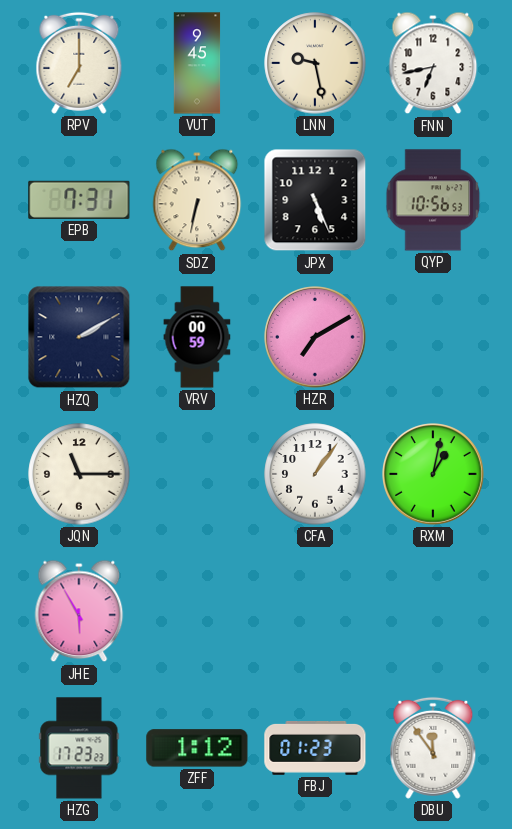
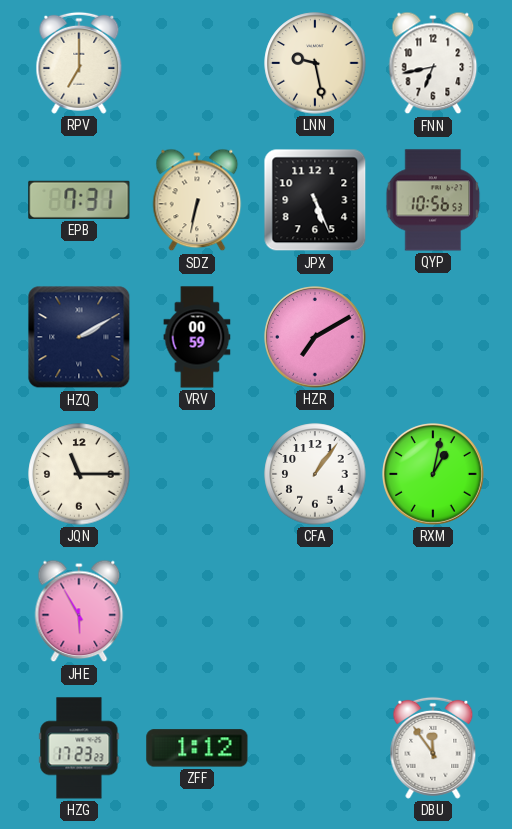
VUT: 9:45 -> none
FBJ: 01:23 -> none
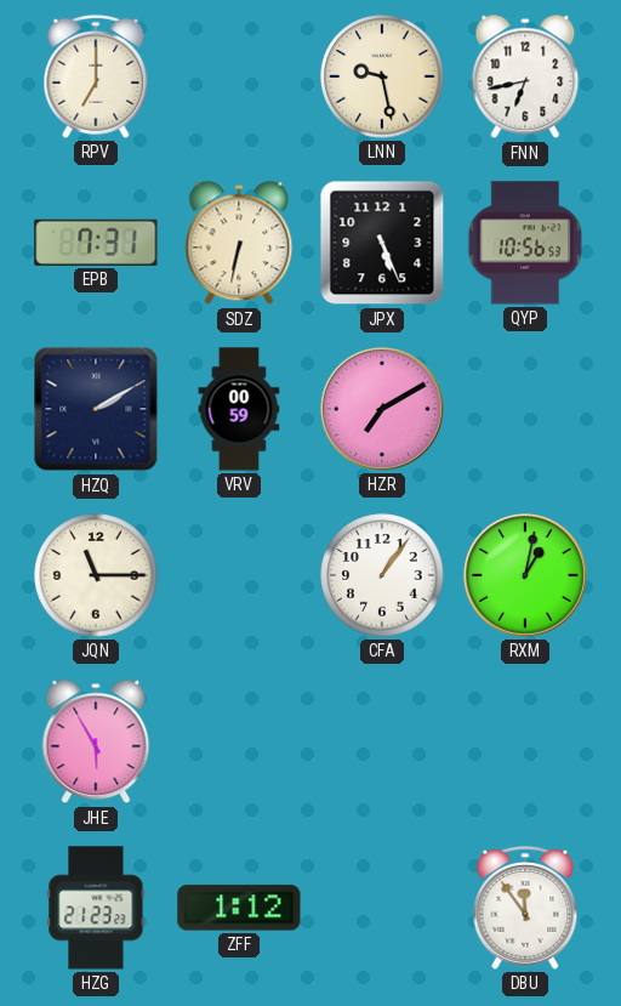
HZG: 17:23 -> 21:23
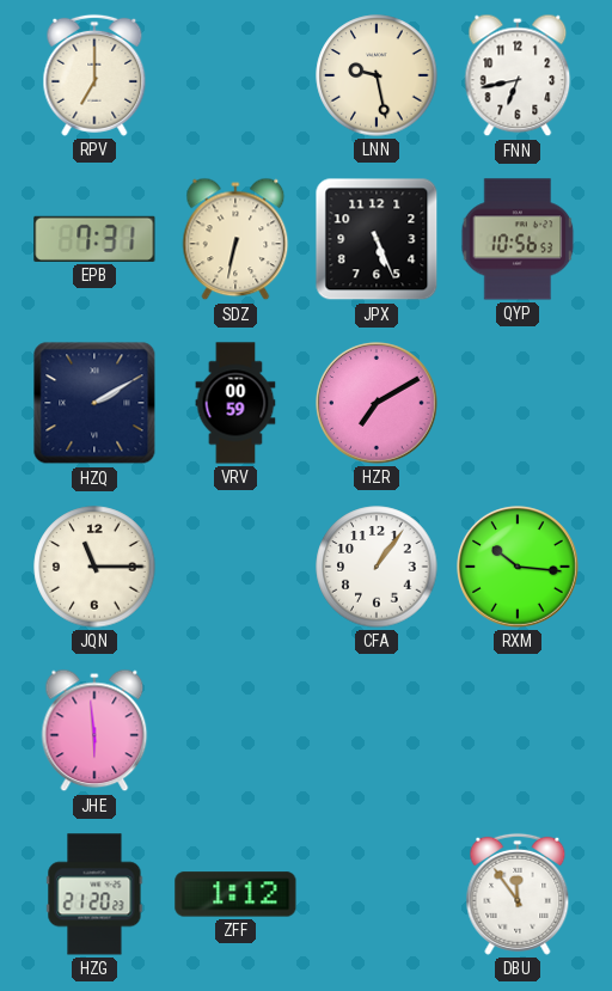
RXM: 1:02 -> 10:16
JHE: 5:55 -> 5:59
HZG: 21:23 -> 21:20
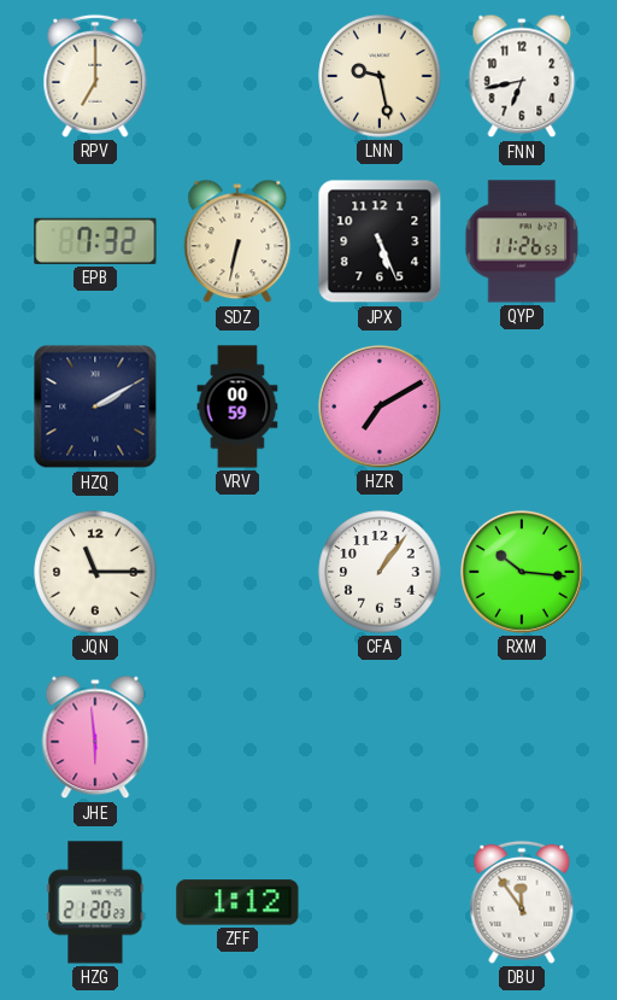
EPB: 7:31 -> 7:32
QYP: 10:56 -> 11:26
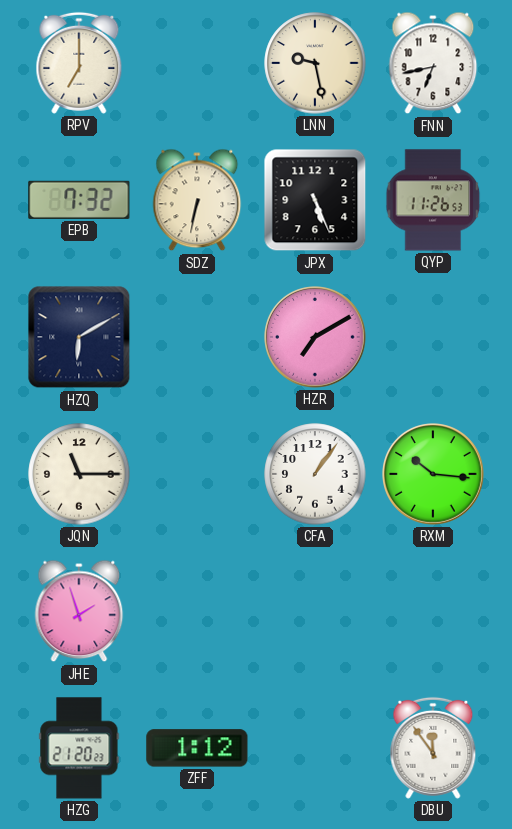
HZQ: 2:10 -> 6:10
VRV: 00:59 -> none
JHE: 5:59 -> 1:57
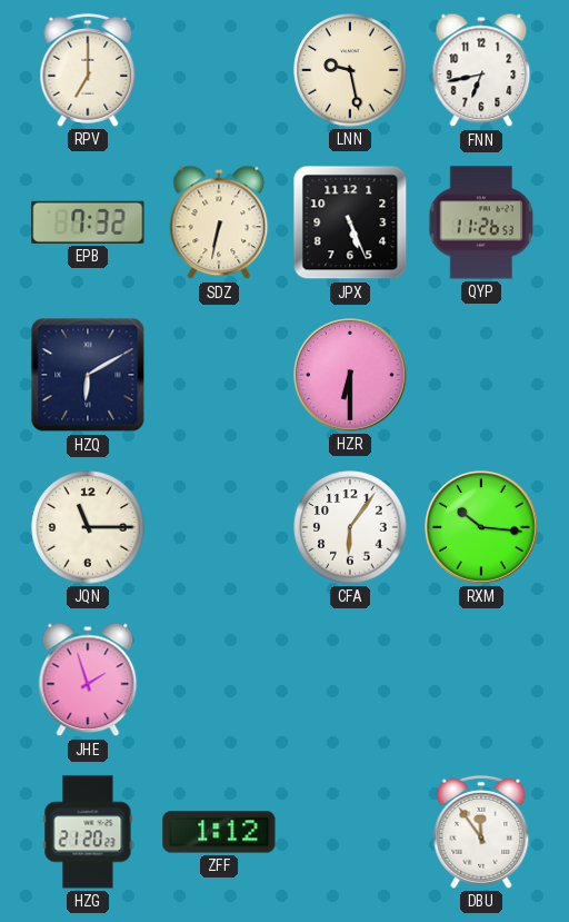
HZR: 7:10 -> 6:30
CFA: 1:06 -> 6:06
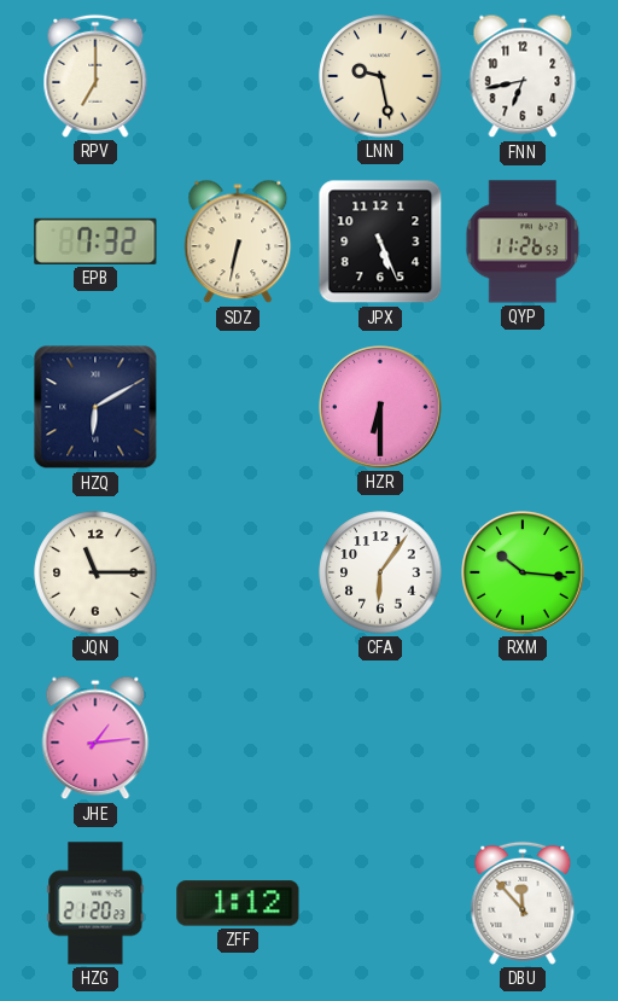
JHE: 1:57 -> 1:14
DBU: 11:54 -> 11:53
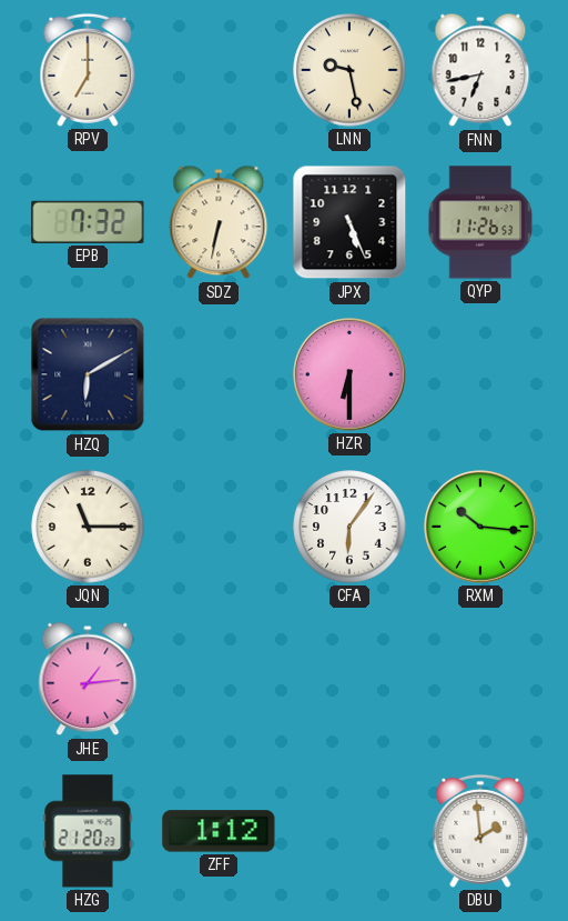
DBU: 11:53 -> 1:59
